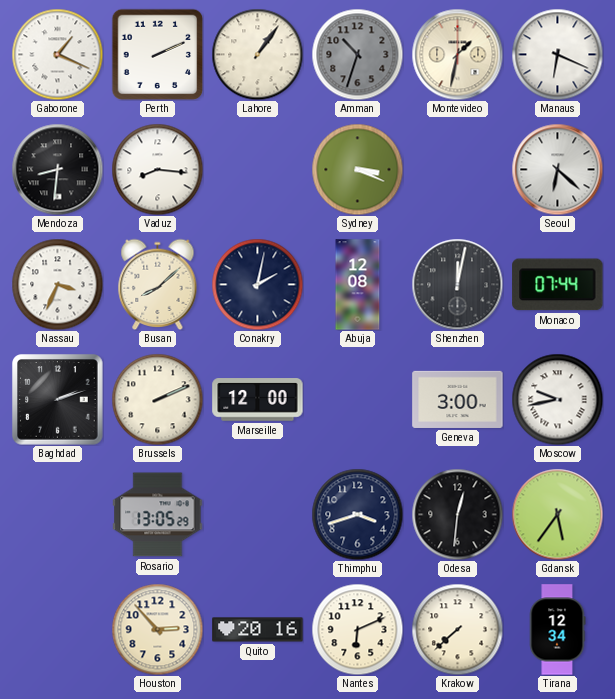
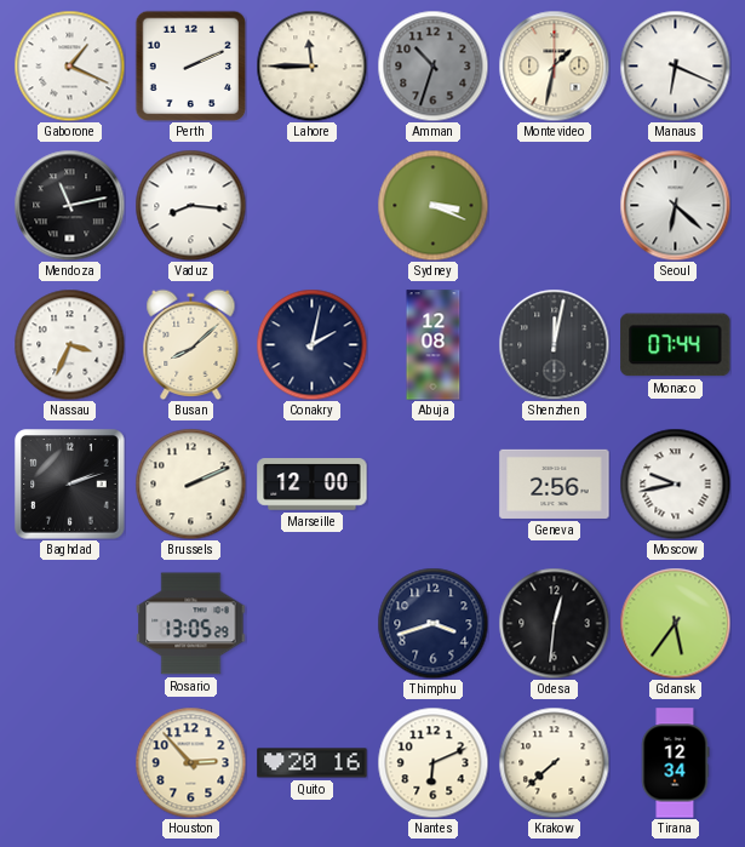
Lahore: 1:06 -> 11:45
Mendoza: 8:31 -> 11:13
Geneva: 3:00 -> 2:56
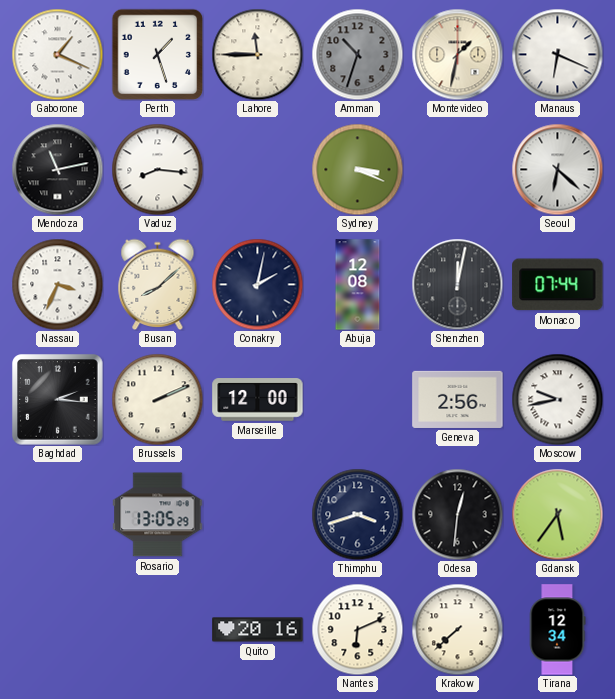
Perth: 2:11 -> 1:27
Baghdad: 2:12 -> 2:16
Houston: 2:53 -> none
